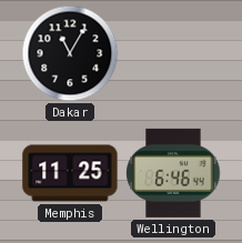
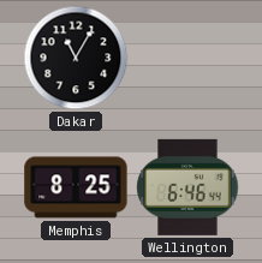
Memphis: 11:25 -> 8:25
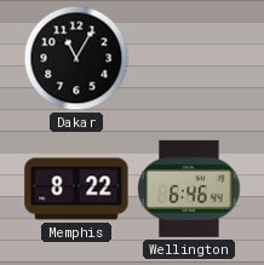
Memphis: 8:25 -> 8:22
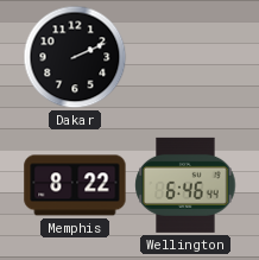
Dakar: 11:05 -> 2:11
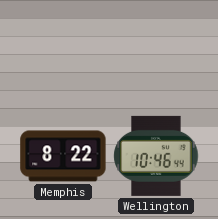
Dakar: 2:11 -> none
Wellington: 6:46 -> 10:46
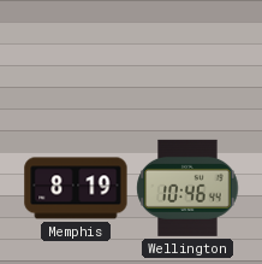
Memphis: 8:22 -> 8:19
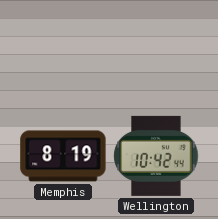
Wellington: 10:46 -> 10:42
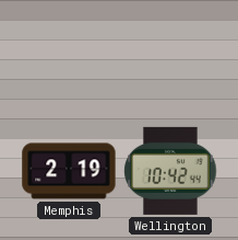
Memphis: 8:19 -> 2:19
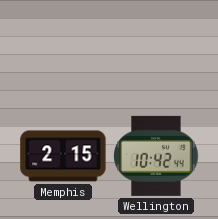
Memphis: 2:19 -> 2:15
